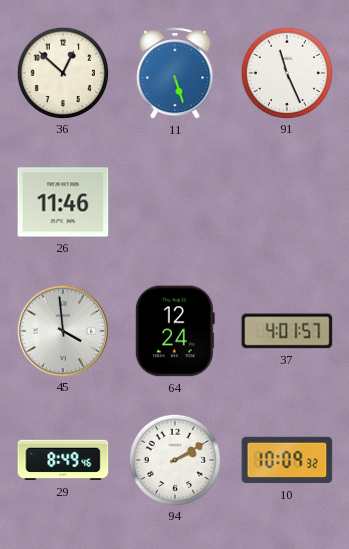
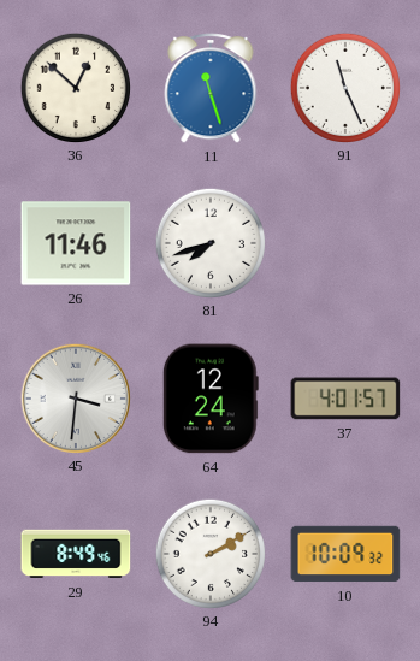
11: 5:27 -> 11:27
81: none -> 7:42
45: 3:59 -> 3:31
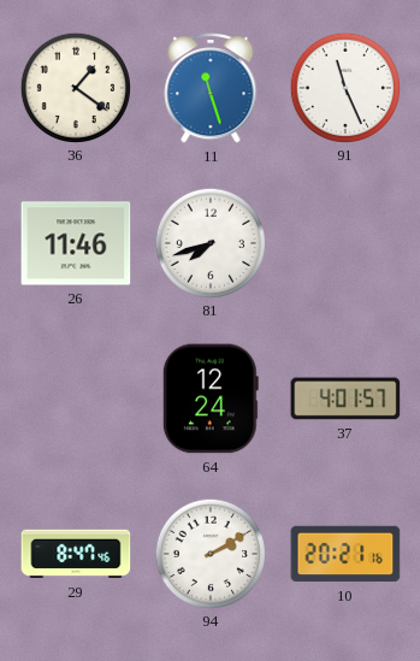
36: 12:52 -> 1:21
45: 3:31 -> none
29: 8:49 -> 8:47
10: 10:09 -> 20:21
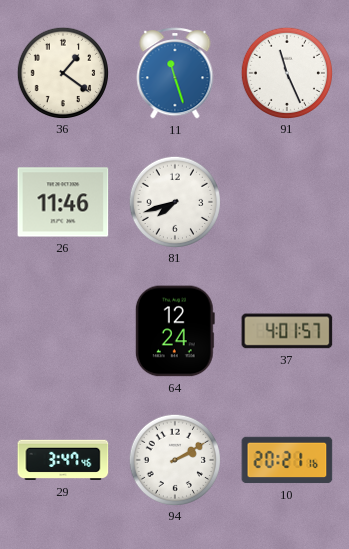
29: 8:47 -> 3:47
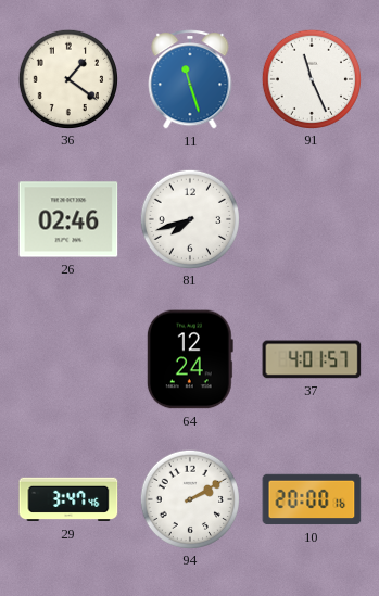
26: 11:46 -> 02:46
10: 20:21 -> 20:00
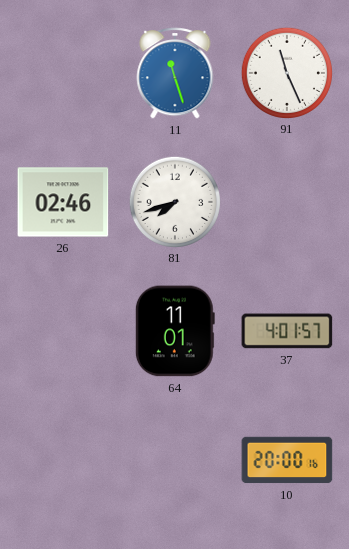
36: 1:21 -> none
64: 12:24 -> 11:01
29: 3:47 -> none
94: 2:10 -> none
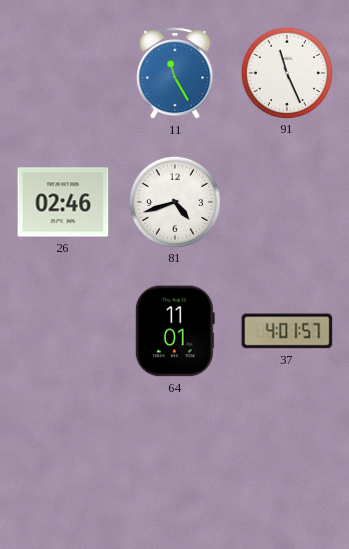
11: 11:27 -> 11:25
81: 7:42 -> 4:42
10: 20:00 -> none
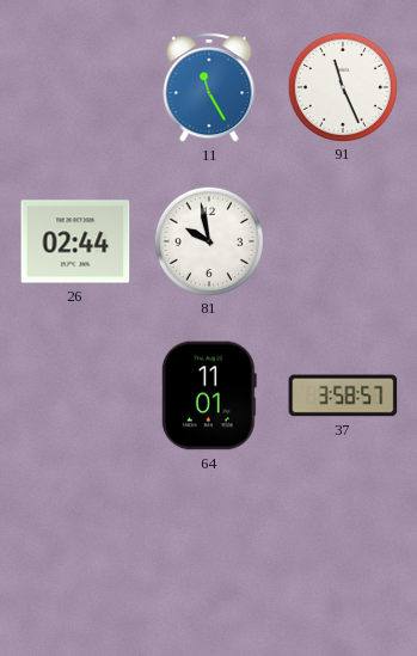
26: 02:46 -> 02:44
81: 4:42 -> 9:58
37: 4:01 -> 3:58
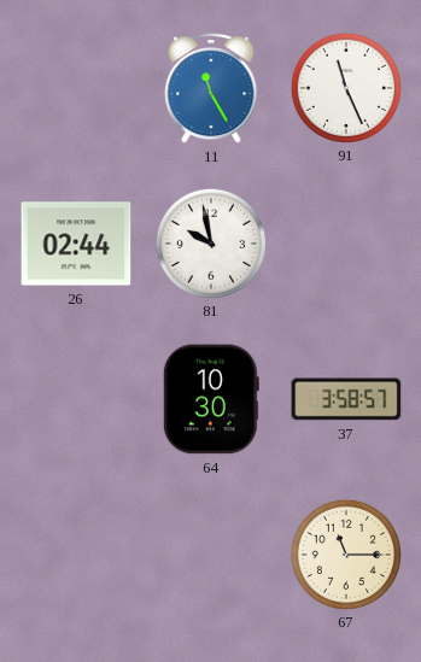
64: 11:01 -> 10:30
67: none -> 11:15
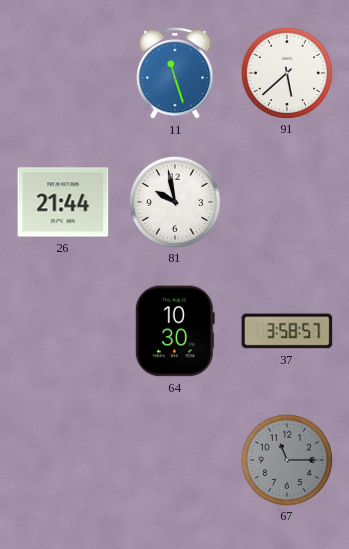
11: 11:25 -> 11:27
91: 11:26 -> 5:38
26: 02:44 -> 21:44
67 dial: cream -> grey
